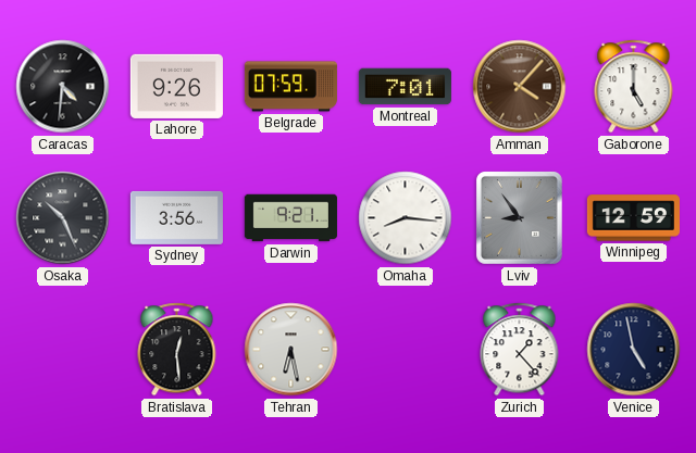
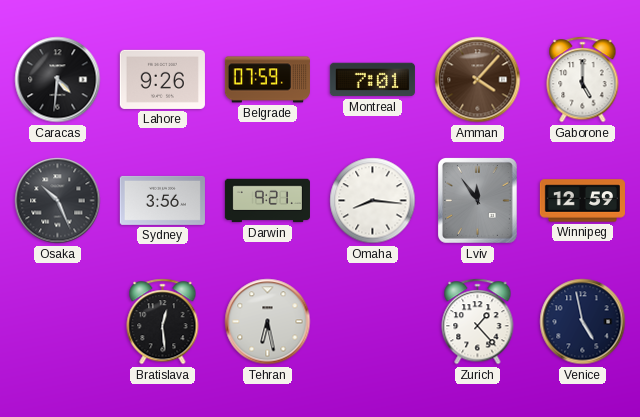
Lviv: 8:54 -> 11:54
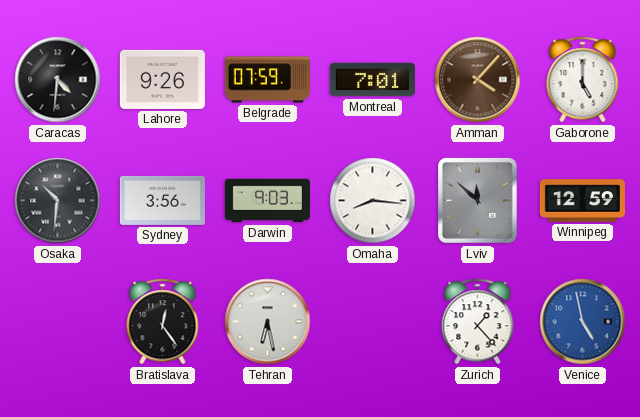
Osaka: 10:26 -> 10:31
Darwin: 9:21 -> 9:03
Lviv: 11:54 -> 11:52
Bratislava: 12:29 -> 12:24
Venice dial: navy -> blue
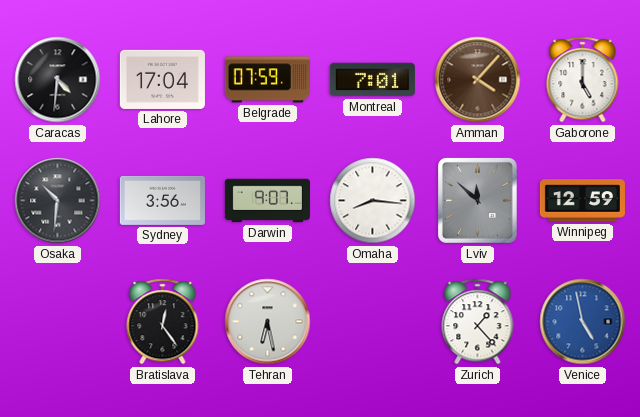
Lahore: 9:26 -> 17:04
Darwin: 9:03 -> 9:07
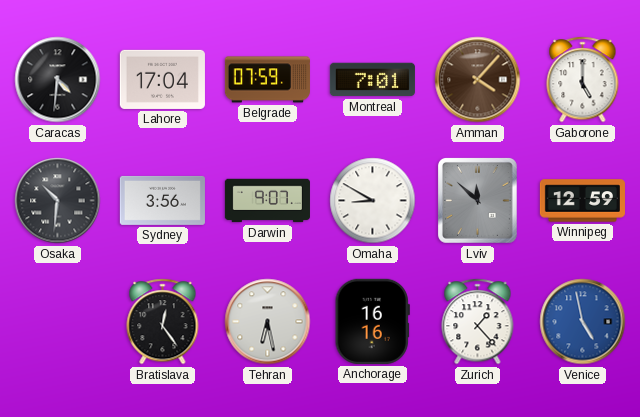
Omaha: 8:16 -> 8:50
Anchorage: none -> 16:16
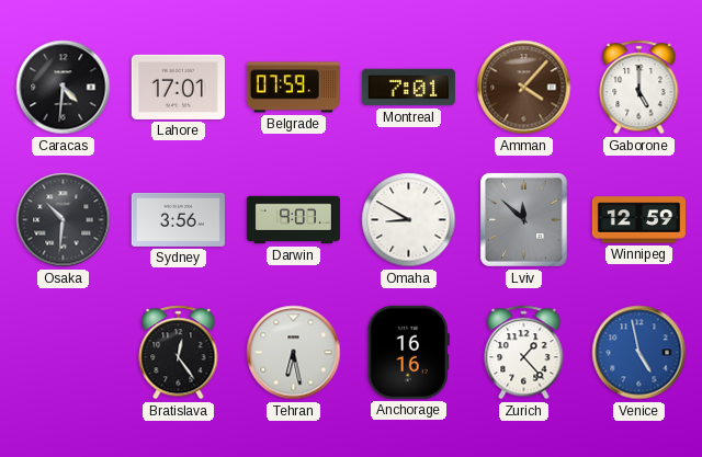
Lahore: 17:04 -> 17:01
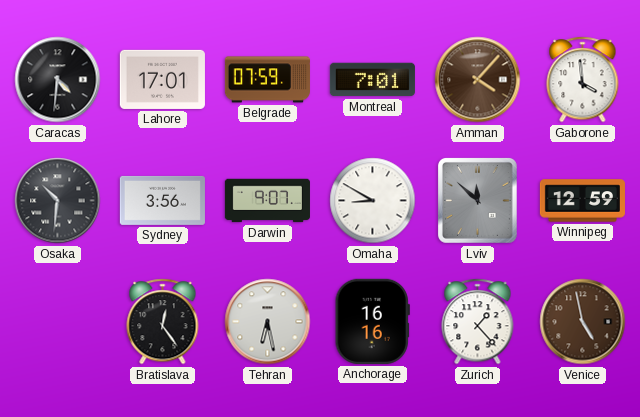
Gaborone: 5:00 -> 3:59
Venice dial: blue -> brown
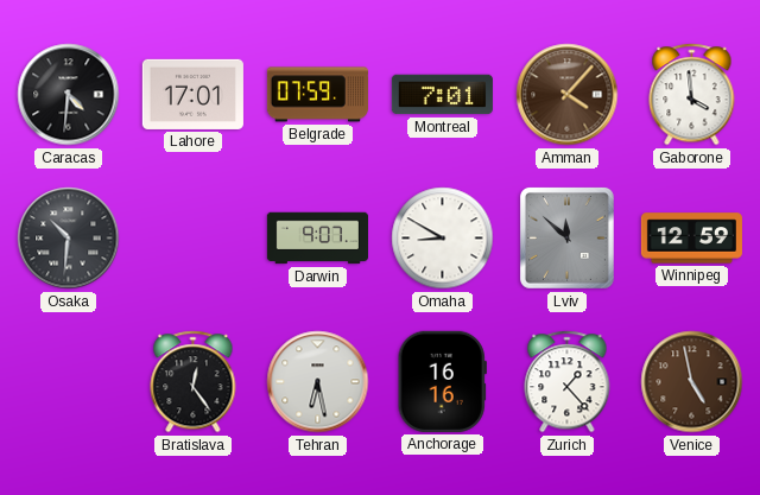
Sydney: 3:56 -> none
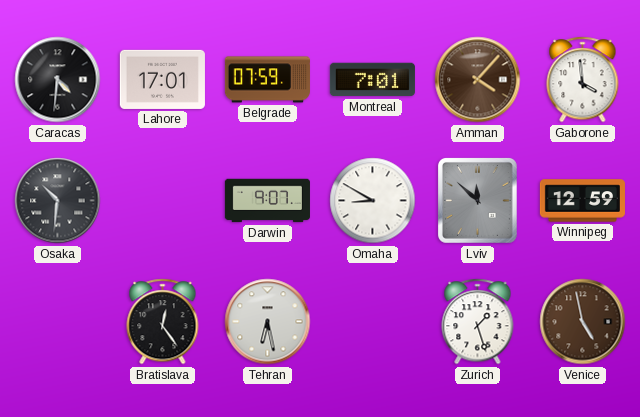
Anchorage: 16:16 -> none
Zurich: 1:23 -> 1:27
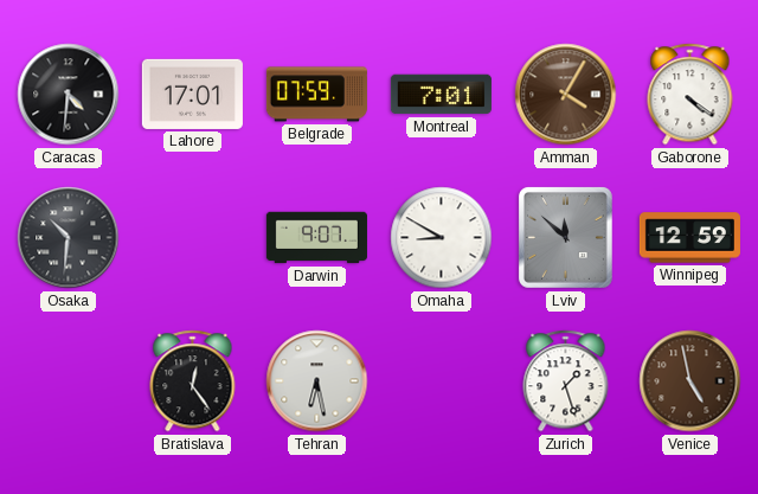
Amman: 4:07 -> 4:05
Gaborone: 3:59 -> 4:21
